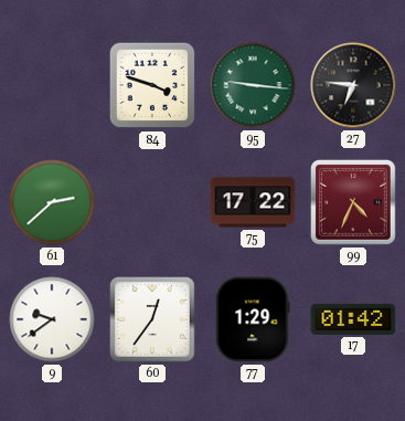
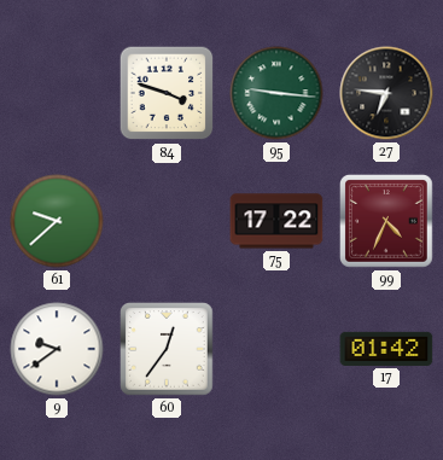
61: 2:38 -> 9:38
77: 1:29 -> none
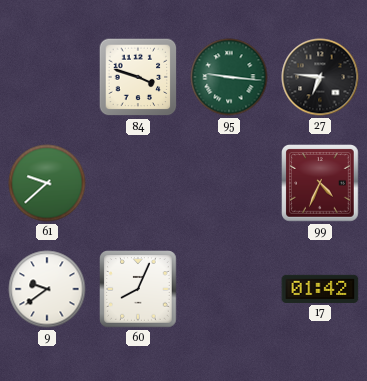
75: 17:22 -> none
60: 12:36 -> 8:04
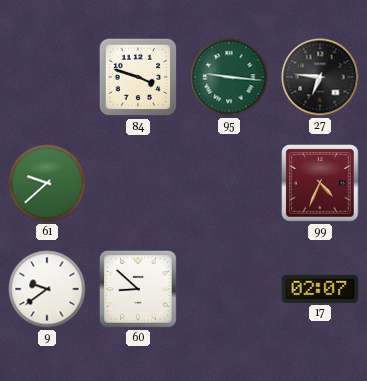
60: 8:04 -> 8:52
17: 01:42 -> 02:07
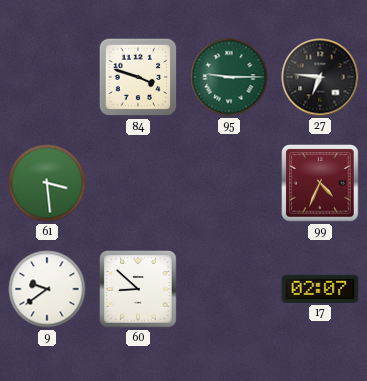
95: 9:16 -> 9:15
61: 9:38 -> 3:29
